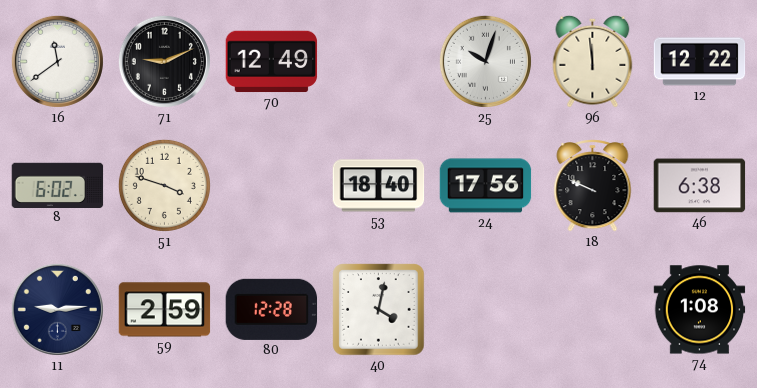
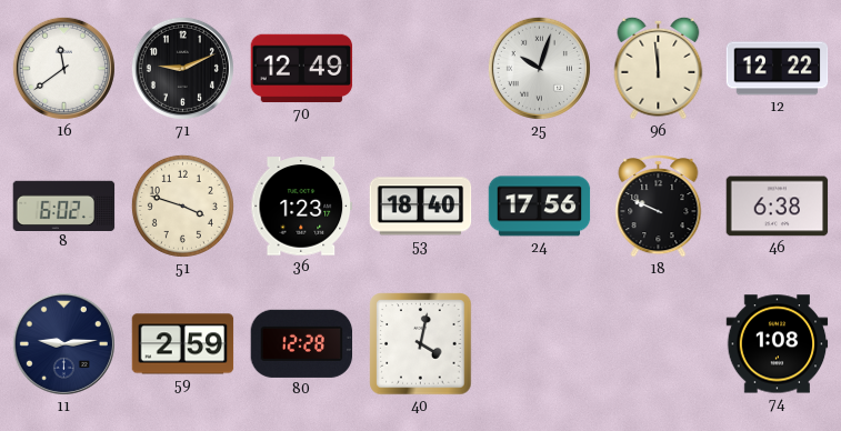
36: none -> 1:23
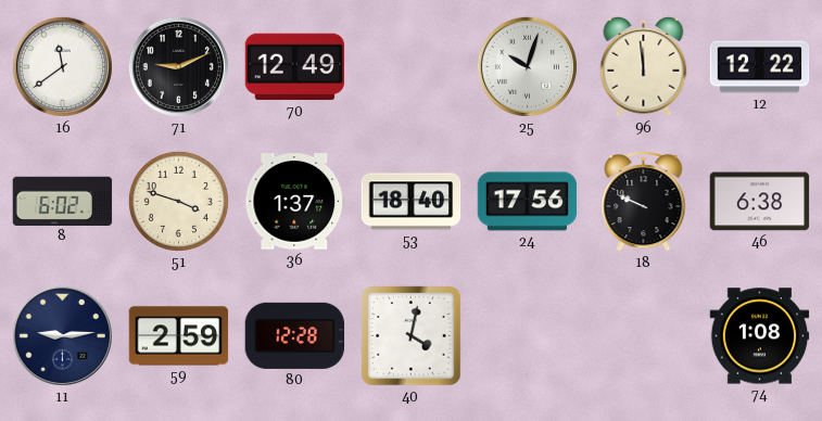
36: 1:23 -> 1:37
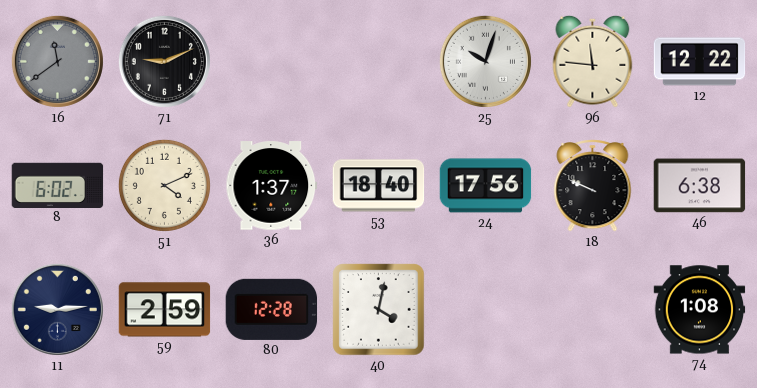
16 dial: white -> grey
70: 12:49 -> none
96: 11:59 -> 11:46
51: 3:48 -> 4:11
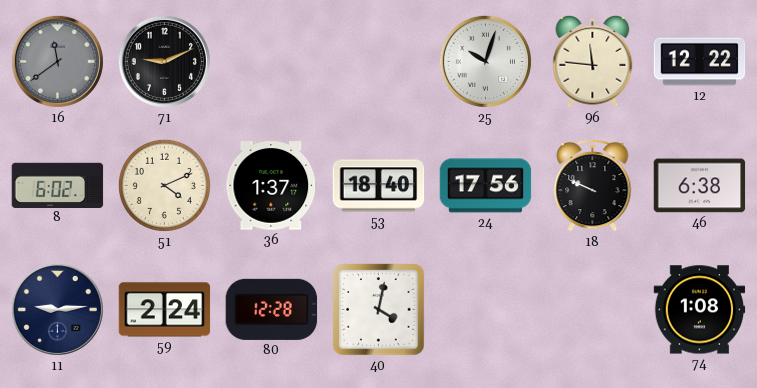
59: 2:59 -> 2:24
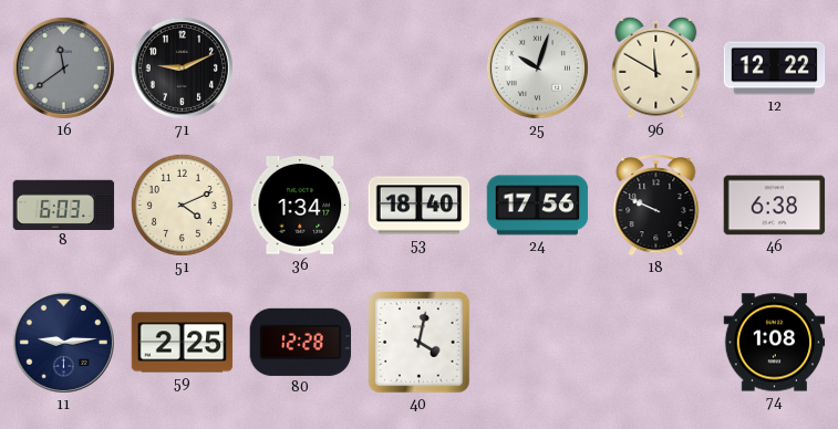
96: 11:46 -> 11:50
8: 6:02 -> 6:03
36: 1:37 -> 1:34
59: 2:24 -> 2:25
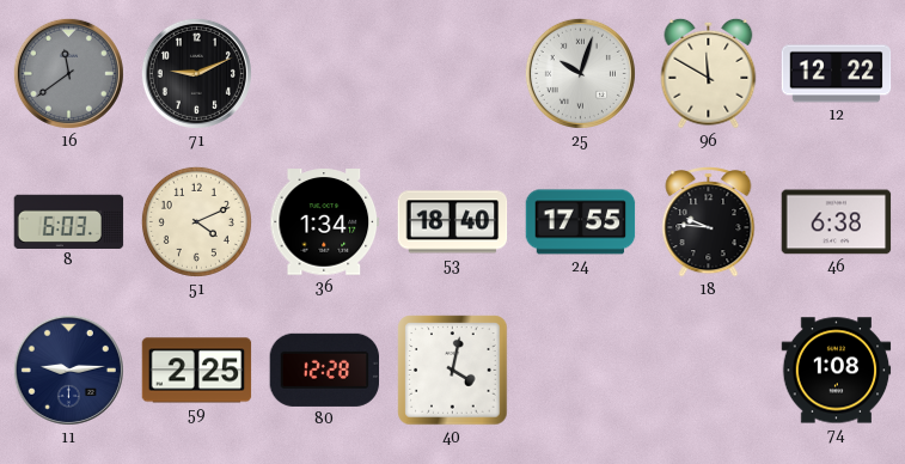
24: 17:56 -> 17:55
18: 9:49 -> 9:46
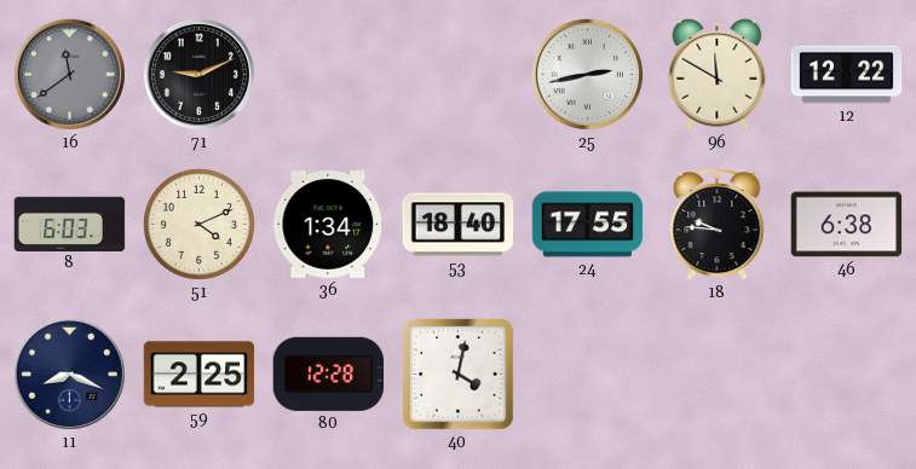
25: 10:03 -> 2:43
11: 9:14 -> 8:19
74: 1:08 -> none
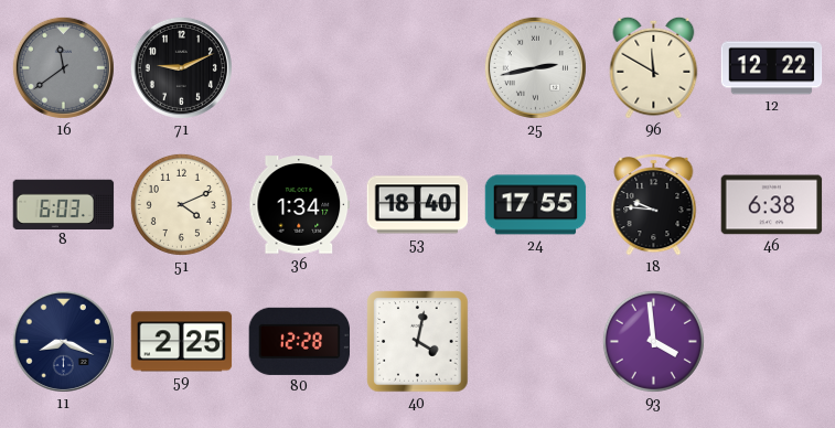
93: none -> 3:59
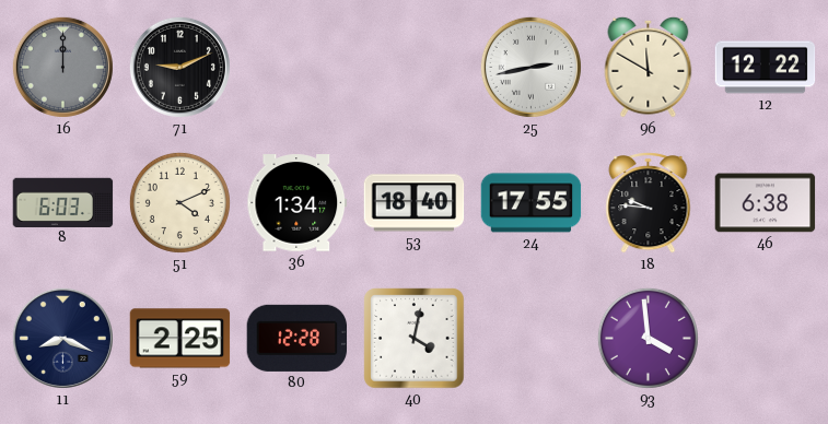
16: 11:39 -> 12:00
